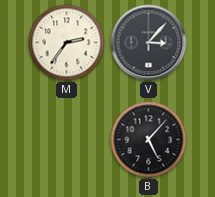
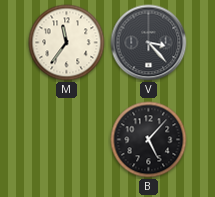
M: 2:36 -> 11:36
V: 3:07 -> 3:23
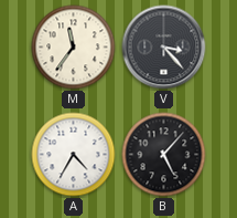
A: none -> 4:35
